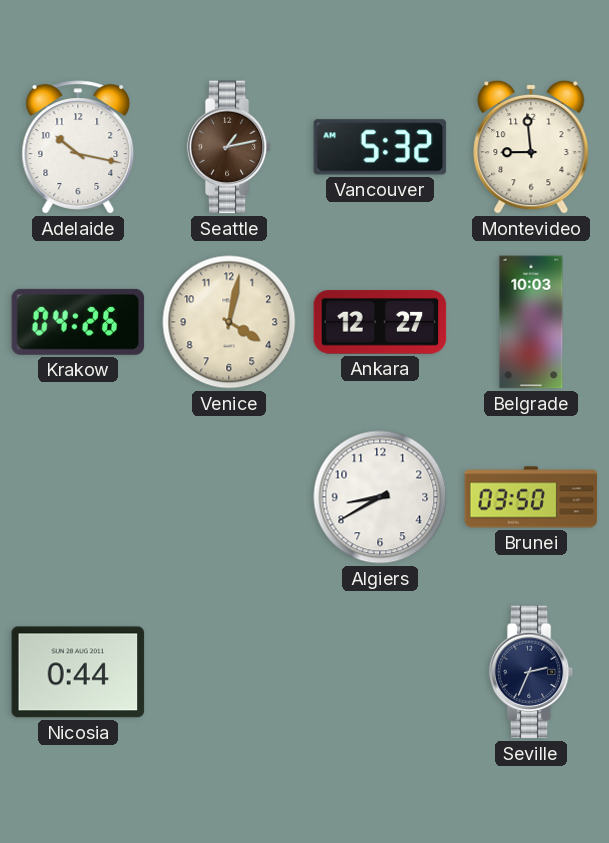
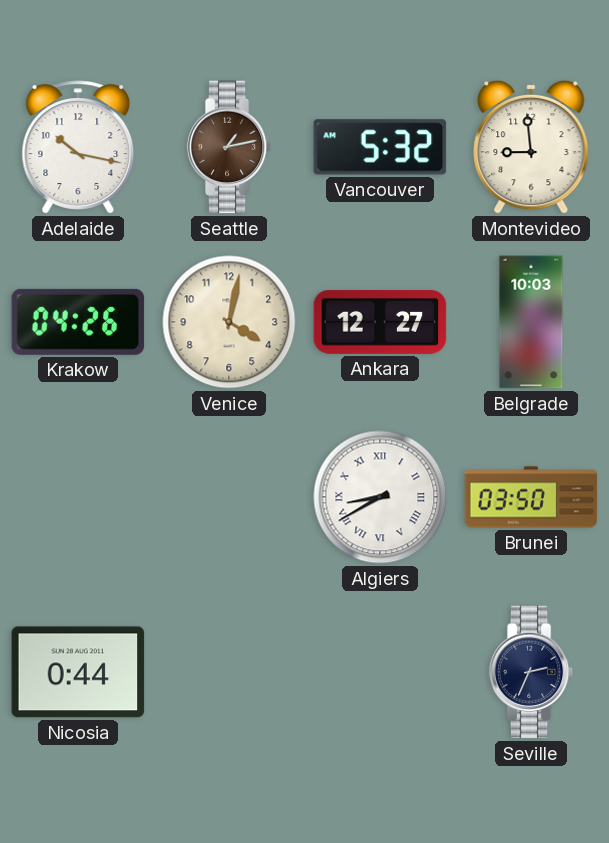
Algiers numerals: Arabic -> Roman
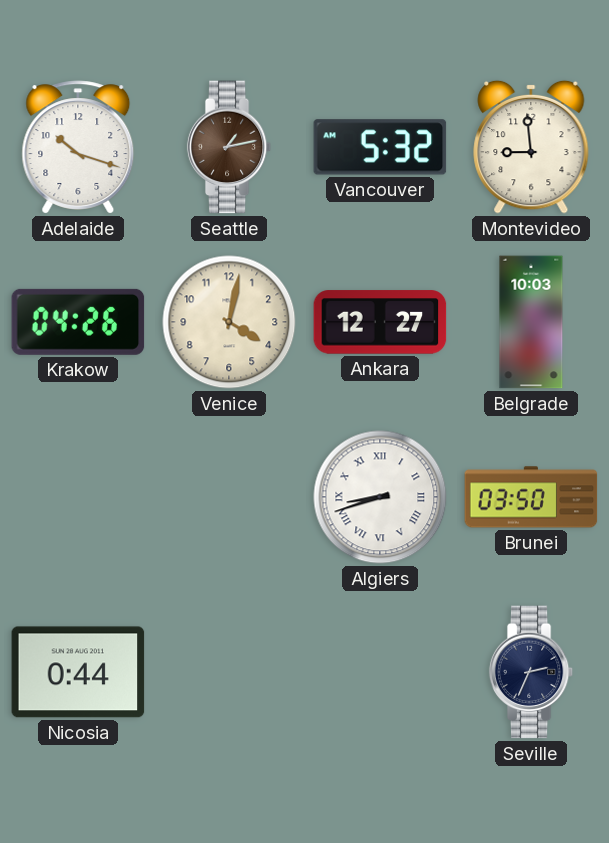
Adelaide: 10:17 -> 10:18
Algiers: 8:40 -> 8:42
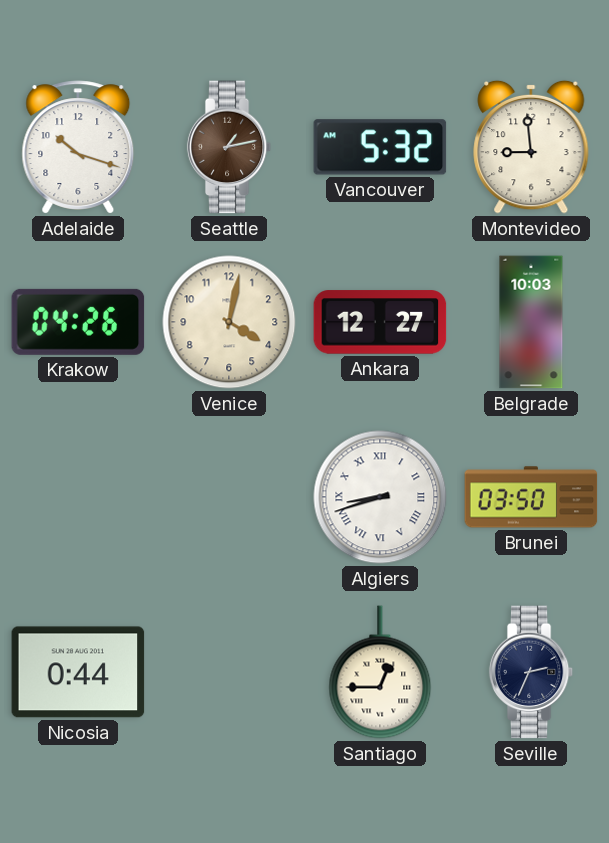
Santiago: none -> 12:45
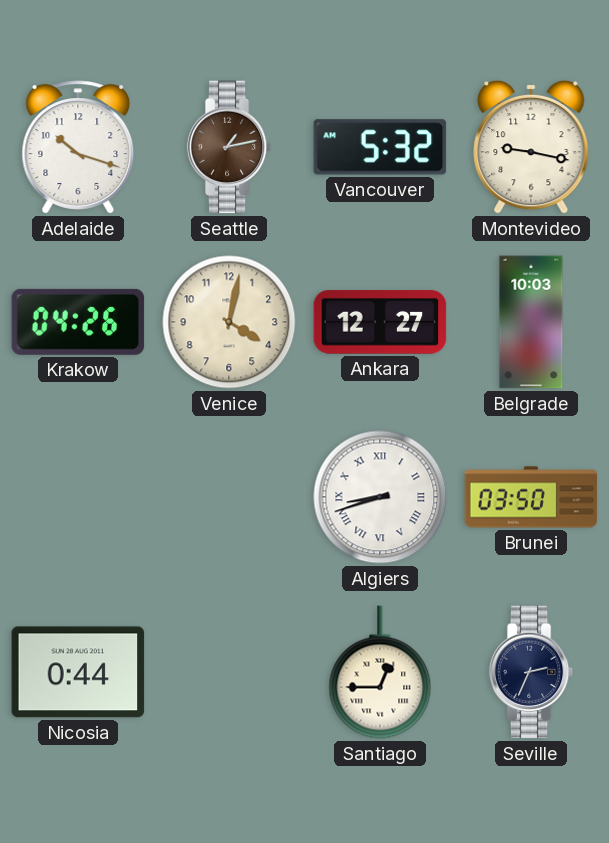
Montevideo: 8:59 -> 9:17
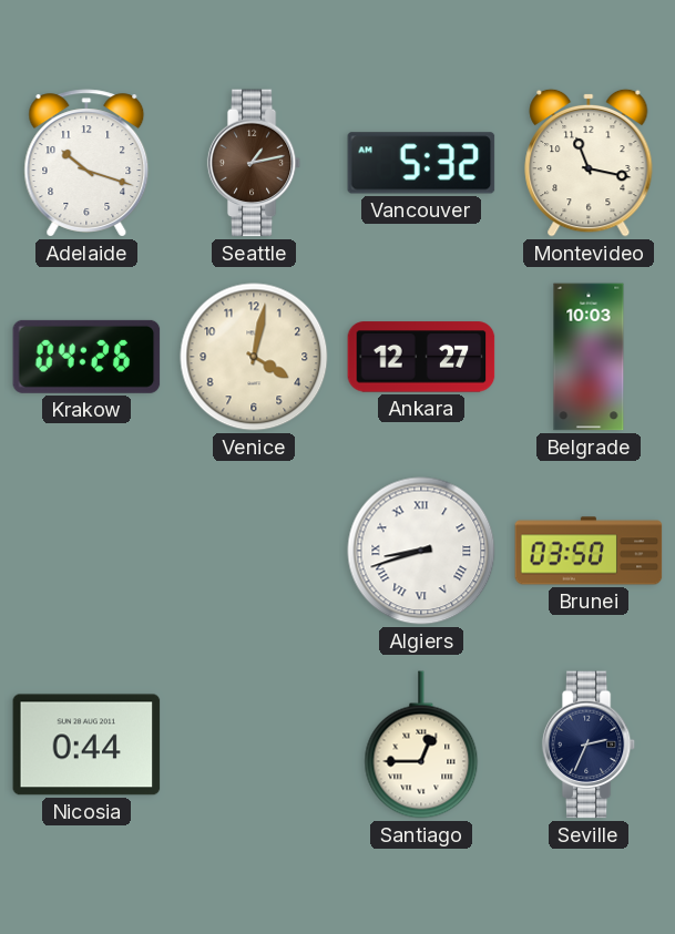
Montevideo: 9:17 -> 11:17
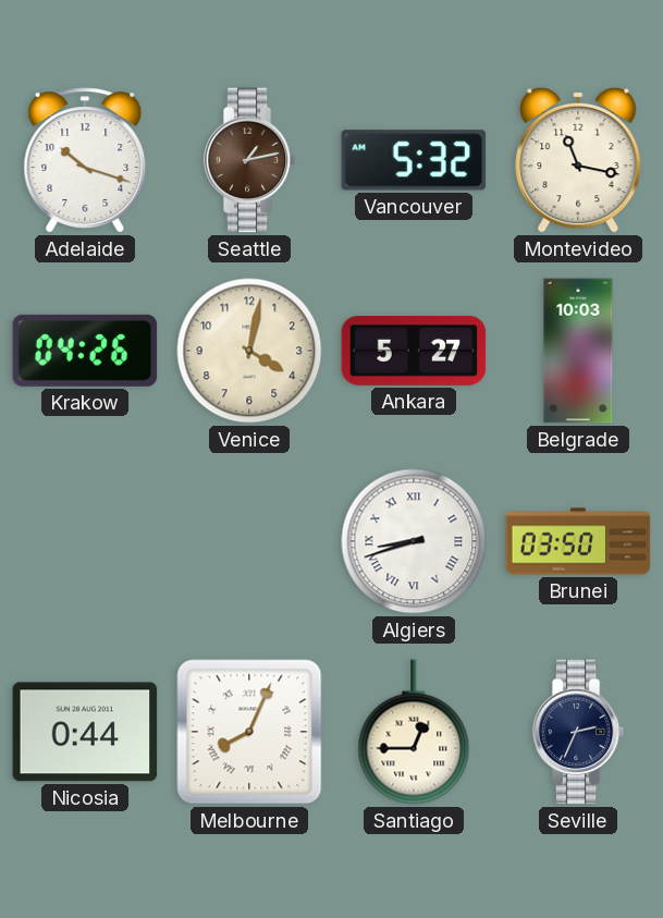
Ankara: 12:27 -> 5:27
Melbourne: none -> 8:04
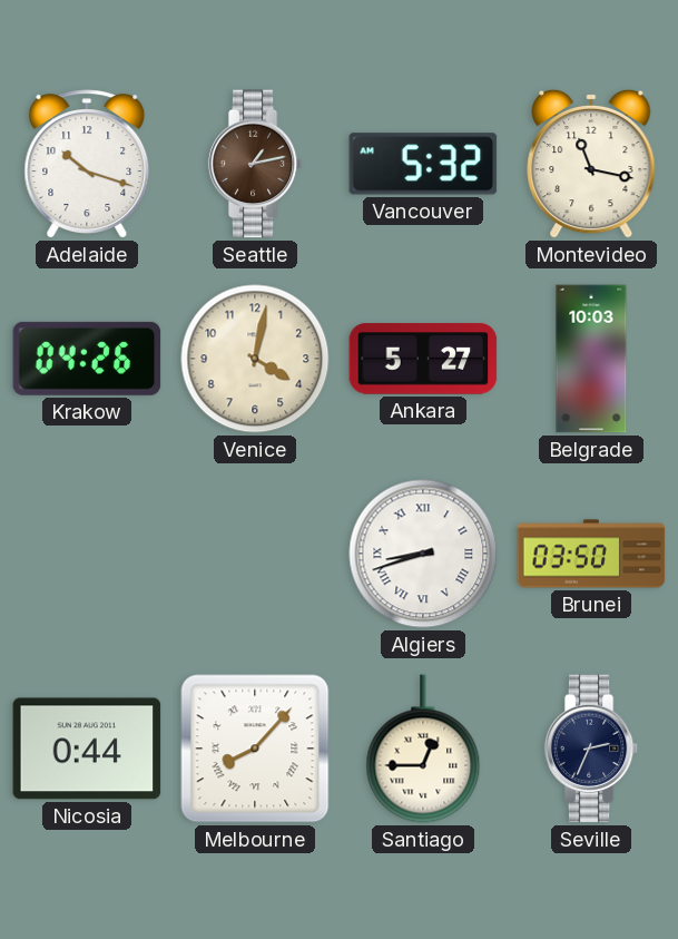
Melbourne: 8:04 -> 8:07
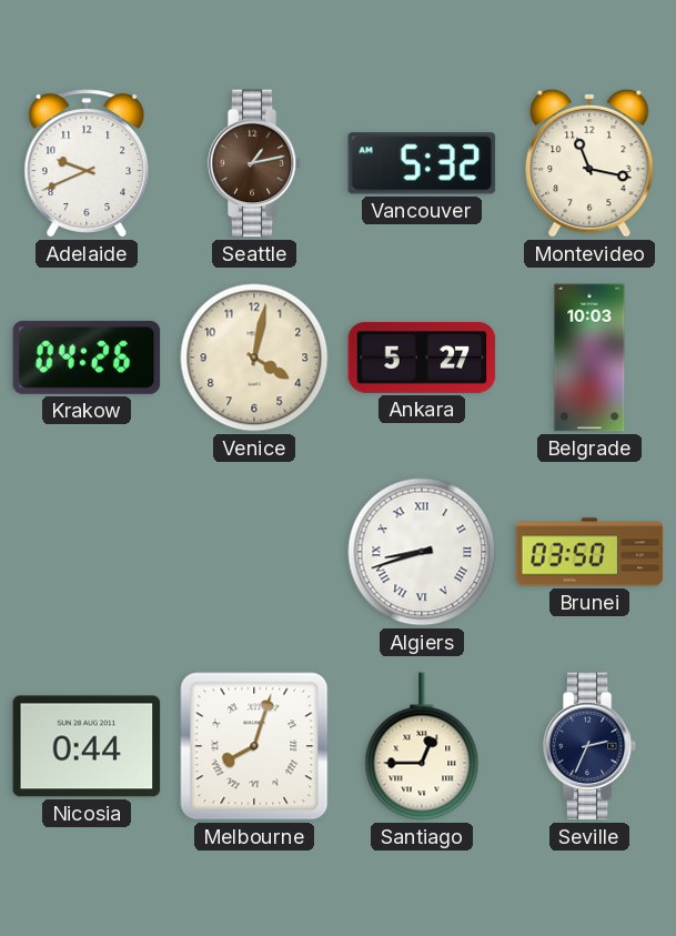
Adelaide: 10:18 -> 9:41
Melbourne: 8:07 -> 8:03
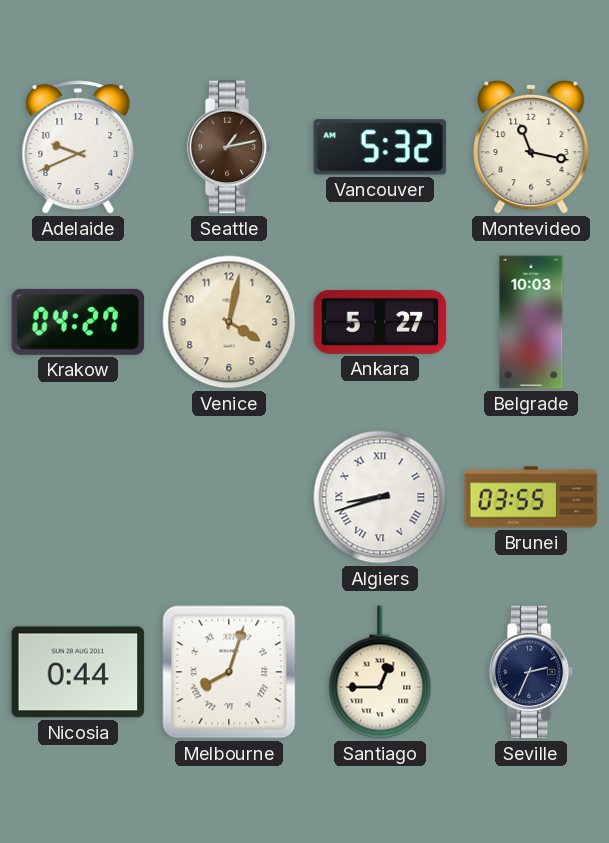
Krakow: 04:26 -> 04:27
Brunei: 03:50 -> 03:55
